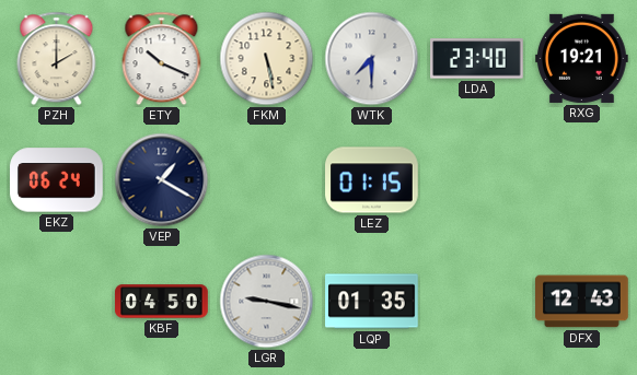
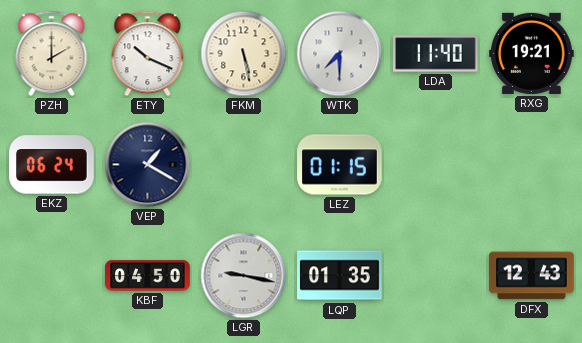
LDA: 23:40 -> 11:40
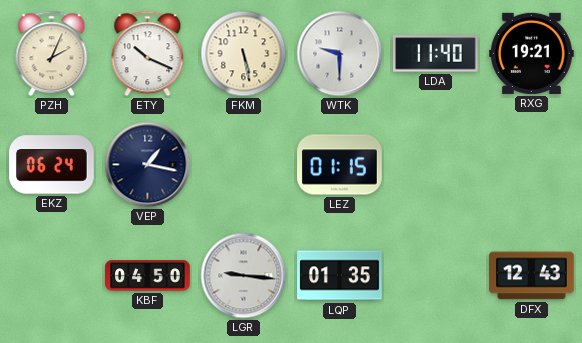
PZH: 2:00 -> 2:04
WTK: 7:30 -> 9:30
VEP: 1:20 -> 1:17
LGR: 9:17 -> 9:16
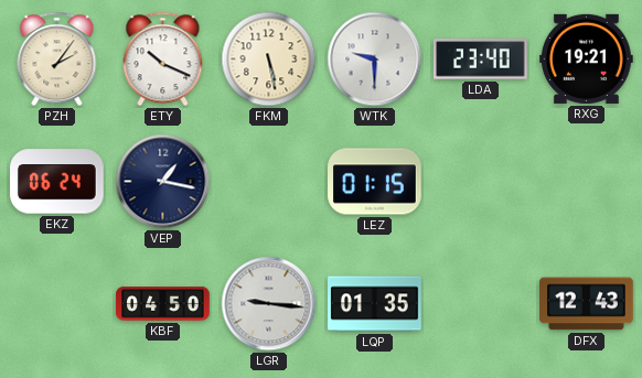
PZH: 2:04 -> 2:06
LDA: 11:40 -> 23:40
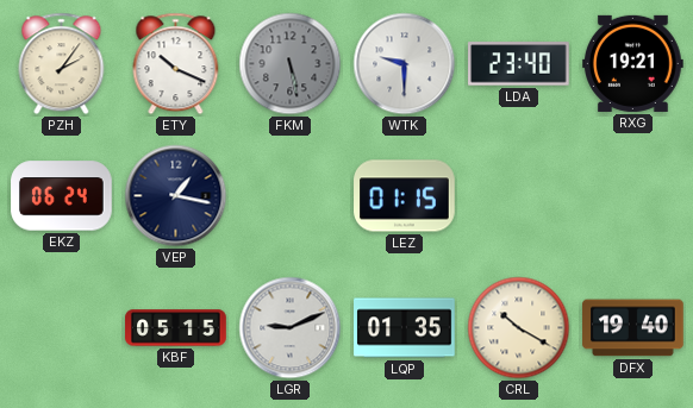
FKM dial: cream -> grey
KBF: 04:50 -> 05:15
LGR: 9:16 -> 9:11
CRL: none -> 10:20
DFX: 12:43 -> 19:40
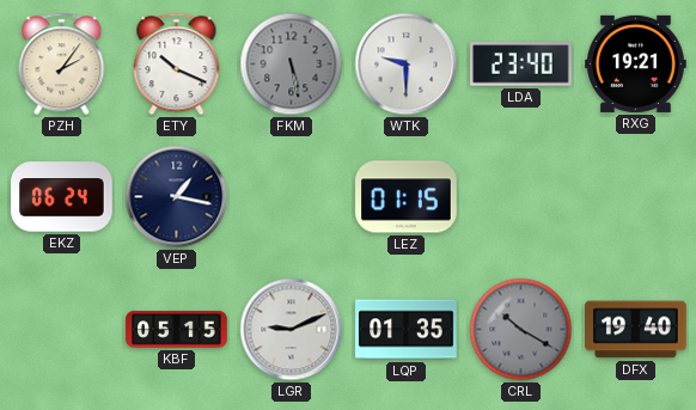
CRL dial: cream -> grey
